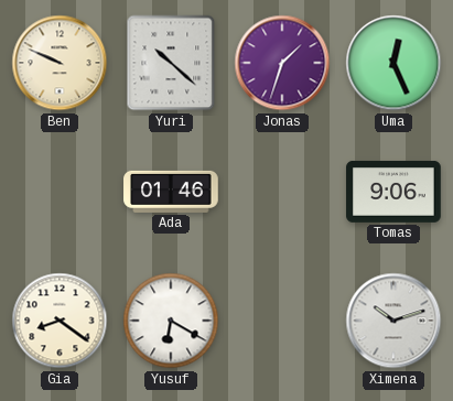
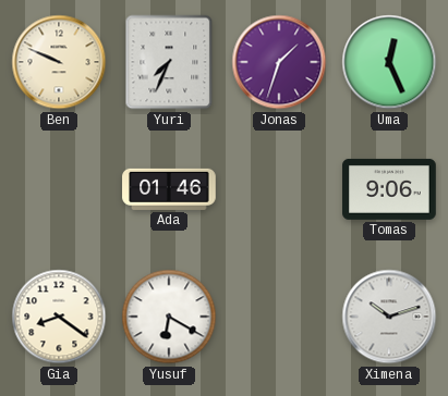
Yuri: 10:22 -> 7:34
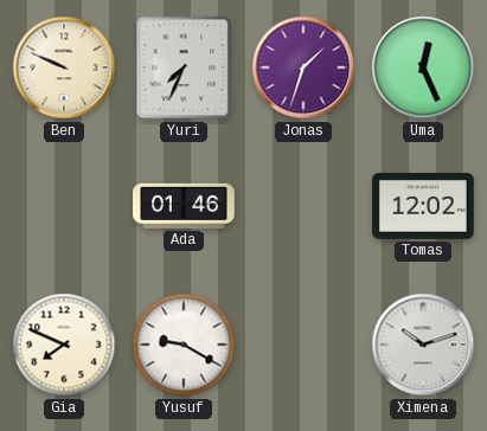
Tomas: 9:06 -> 12:02
Gia: 8:21 -> 7:49
Yusuf: 6:20 -> 9:20
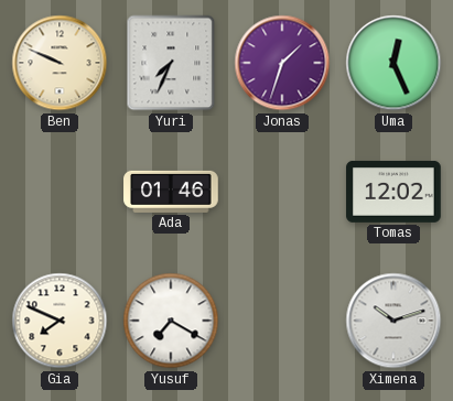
Yusuf: 9:20 -> 7:20
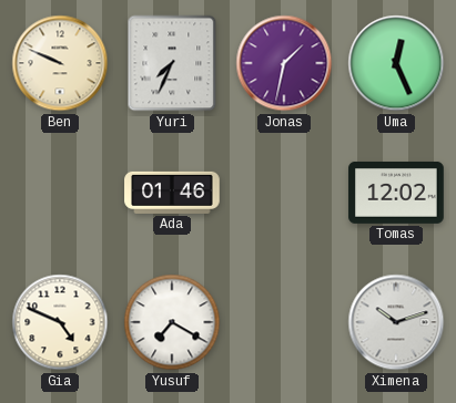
Jonas: 1:33 -> 1:32
Gia: 7:49 -> 4:49
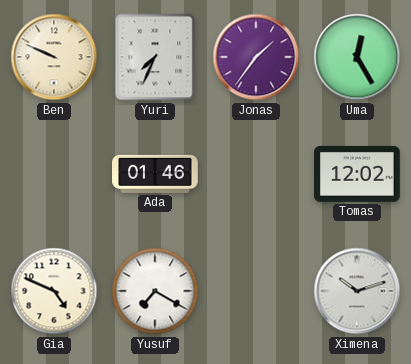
Jonas: 1:32 -> 1:36
Uma: 12:26 -> 12:25
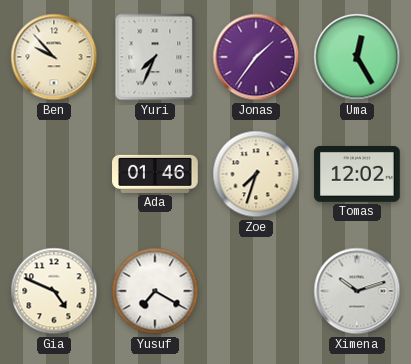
Ben: 9:49 -> 9:53
Zoe: none -> 7:33
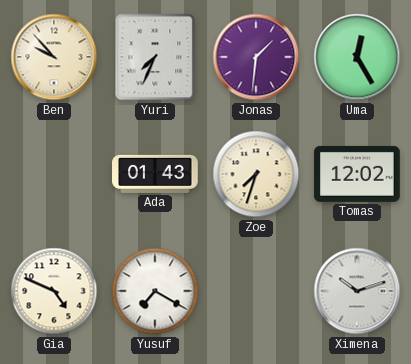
Jonas: 1:36 -> 1:31
Ada: 01:46 -> 01:43
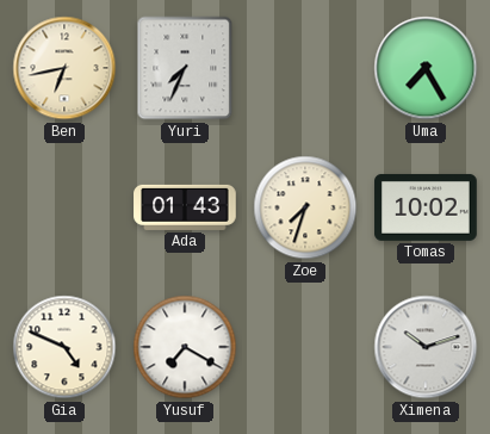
Ben: 9:53 -> 6:43
Jonas: 1:31 -> none
Uma: 12:25 -> 7:25
Tomas: 12:02 -> 10:02
